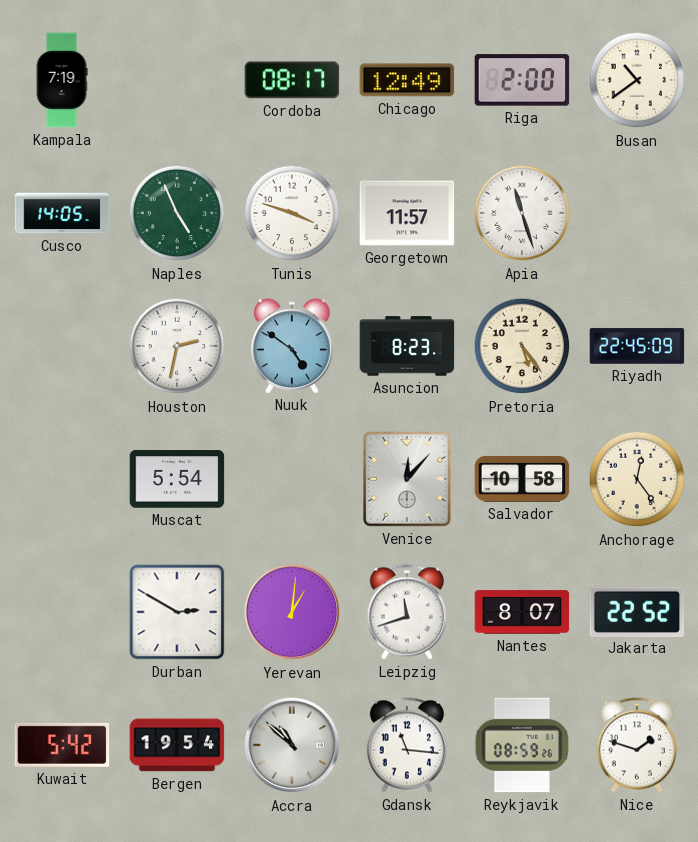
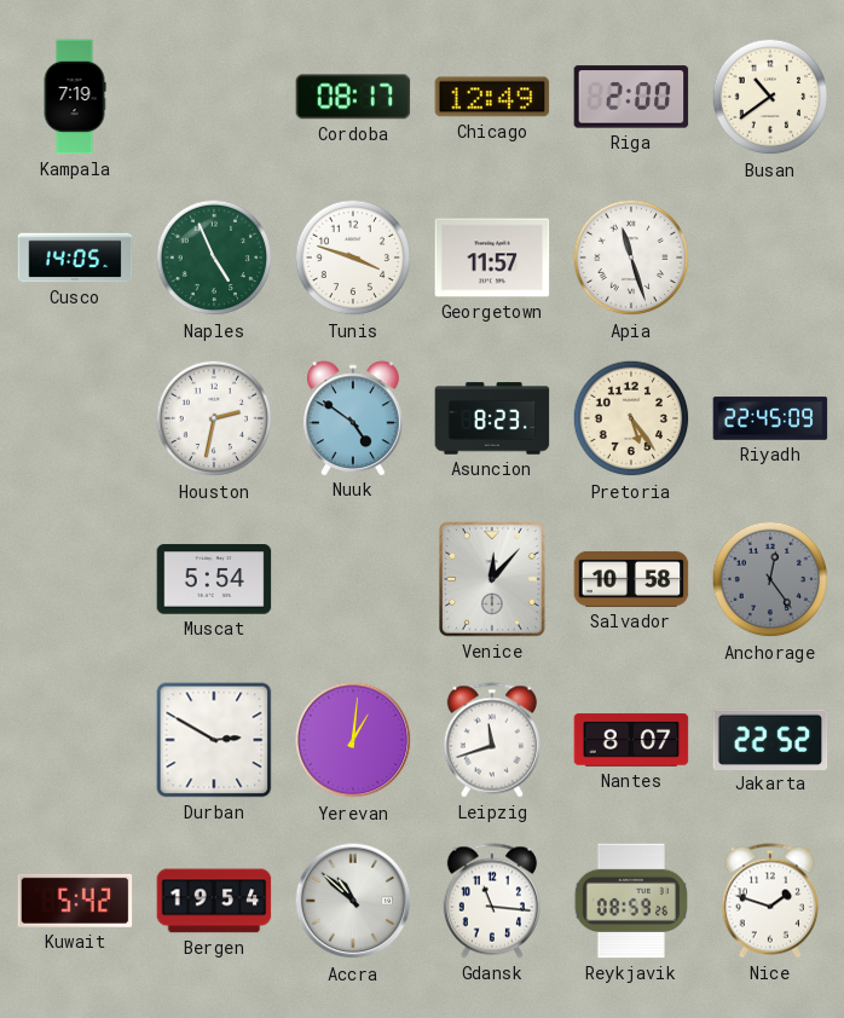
Anchorage dial: cream -> grey
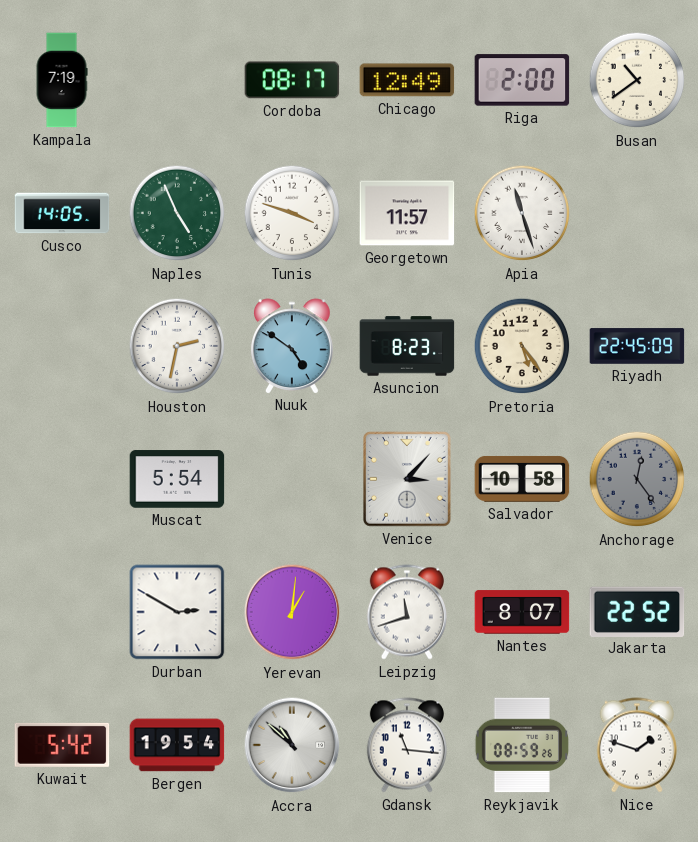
Venice: 12:07 -> 3:07
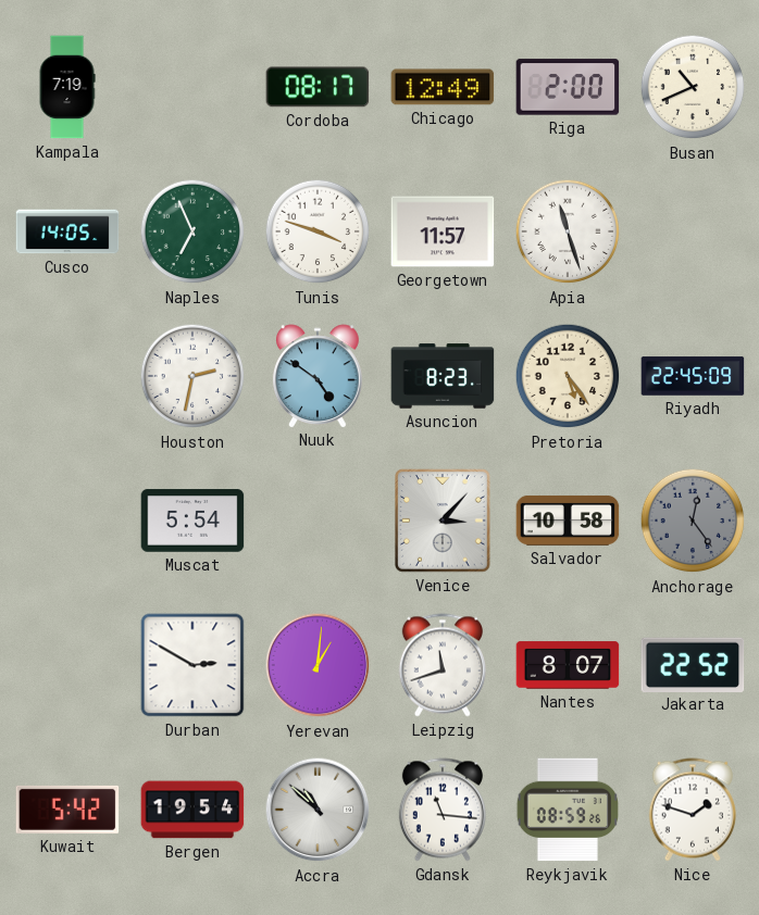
Busan: 10:39 -> 10:41
Naples: 4:56 -> 6:56
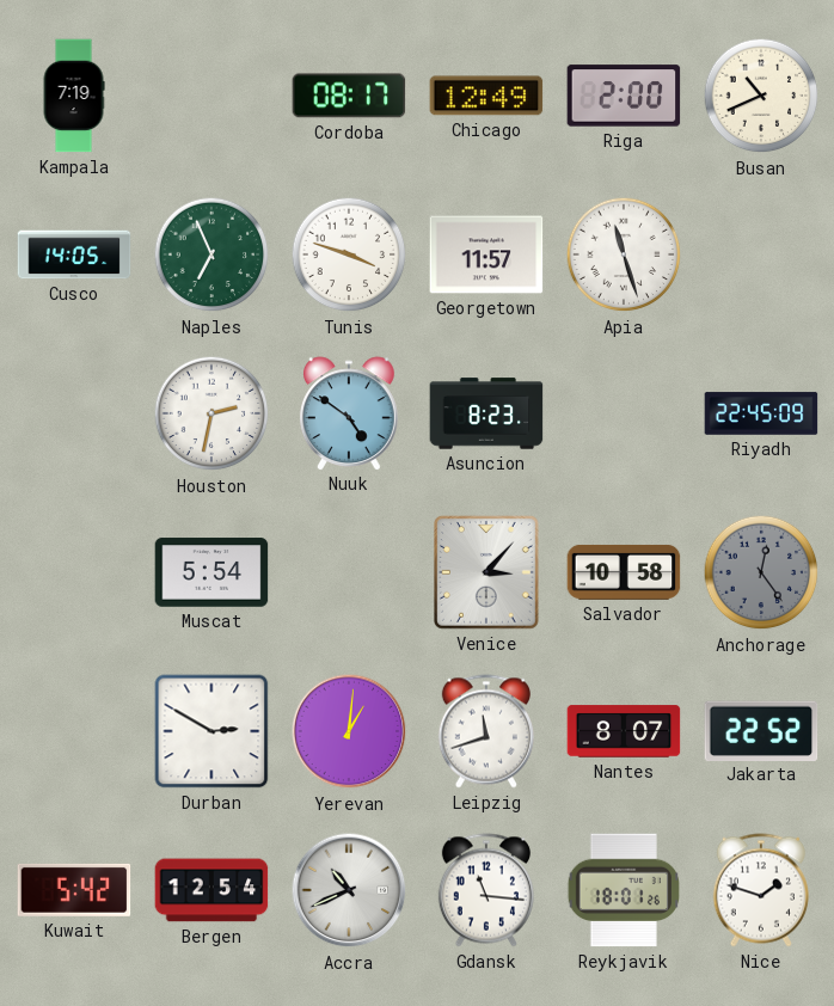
Pretoria: 5:24 -> none
Bergen: 19:54 -> 12:54
Accra: 10:52 -> 10:41
Reykjavik: 08:59 -> 18:01
